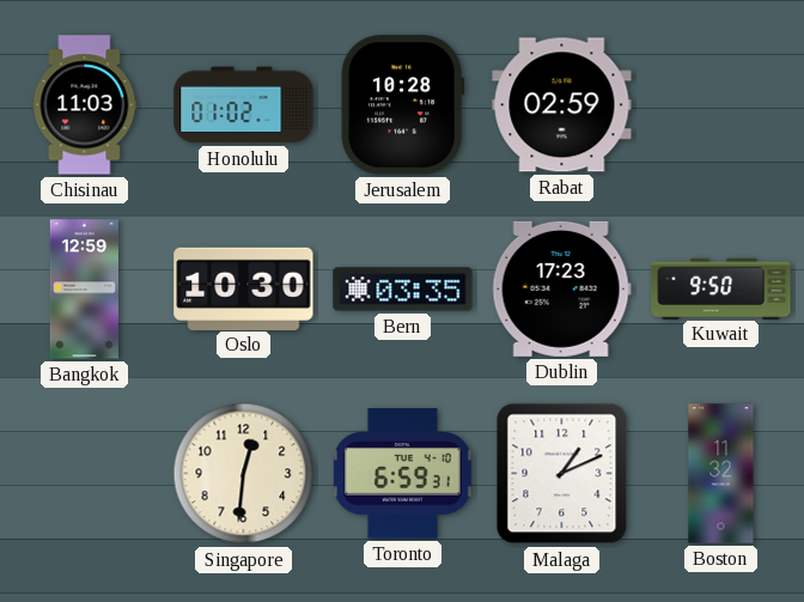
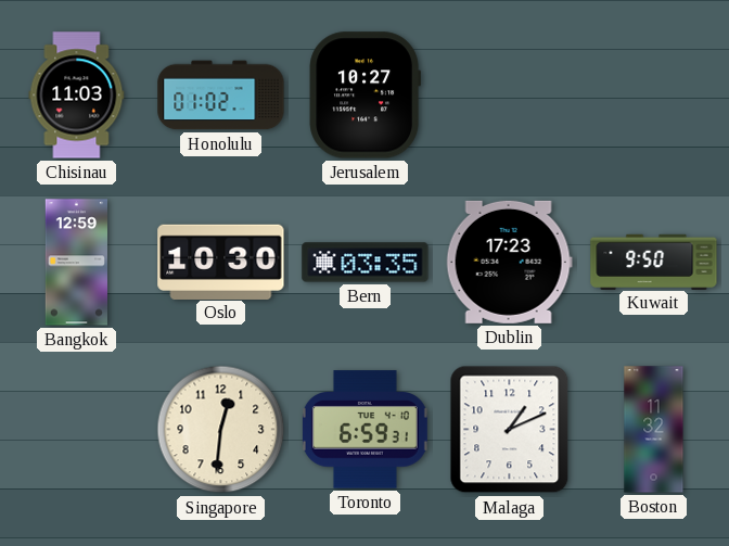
Jerusalem: 10:28 -> 10:27
Rabat: 02:59 -> none
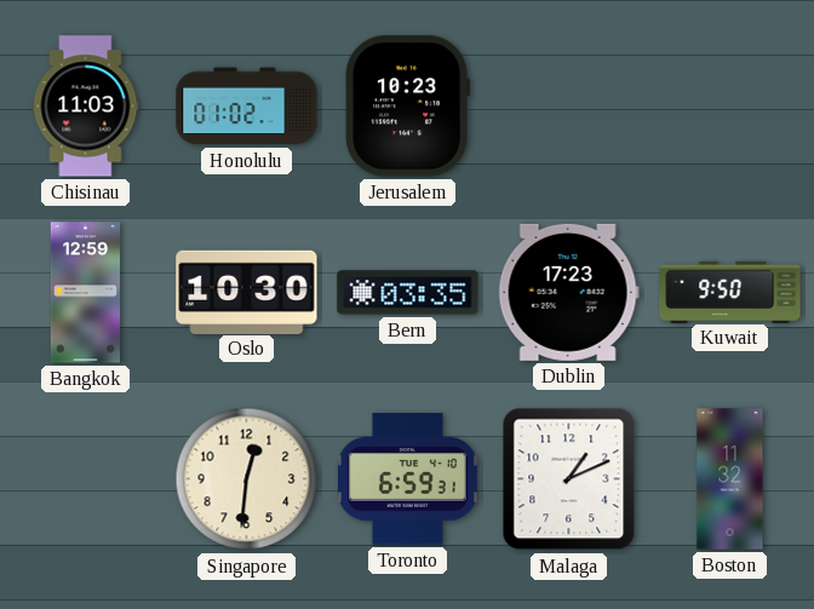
Jerusalem: 10:27 -> 10:23
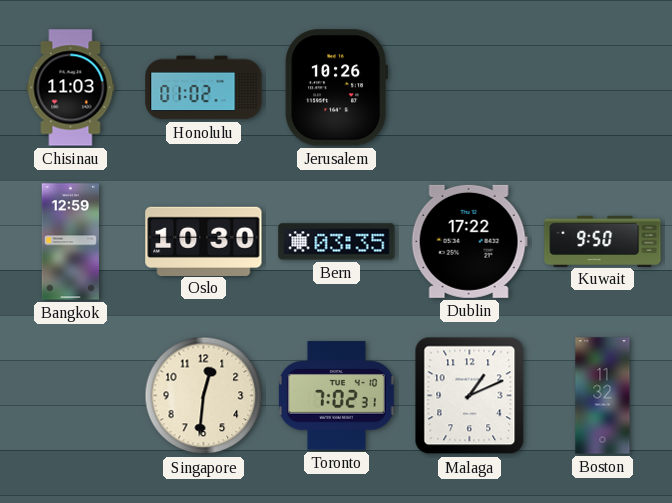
Jerusalem: 10:23 -> 10:26
Dublin: 17:23 -> 17:22
Toronto: 6:59 -> 7:02
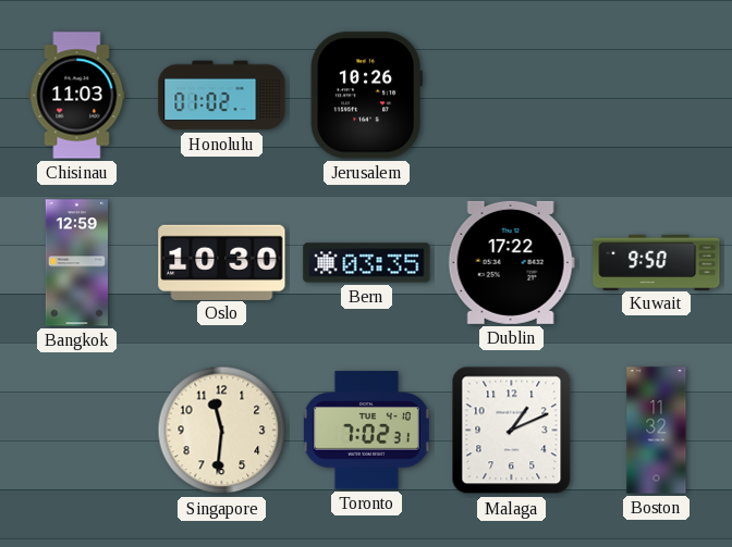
Singapore: 12:31 -> 11:31
